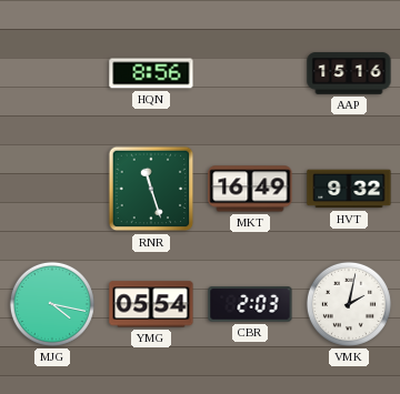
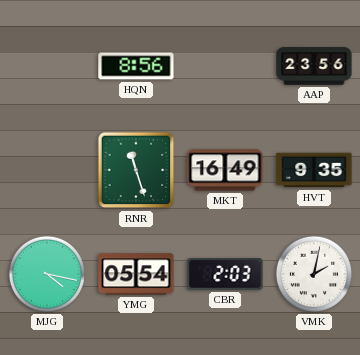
AAP: 15:16 -> 23:56
HVT: 9:32 -> 9:35
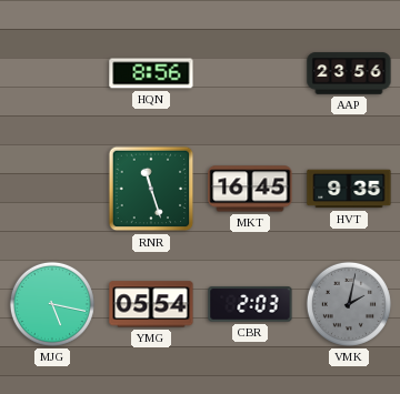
MKT: 16:49 -> 16:45
MJG: 4:17 -> 5:17
VMK dial: white -> grey
